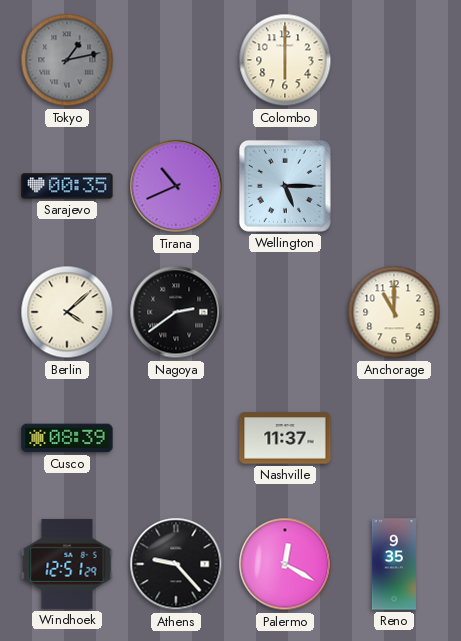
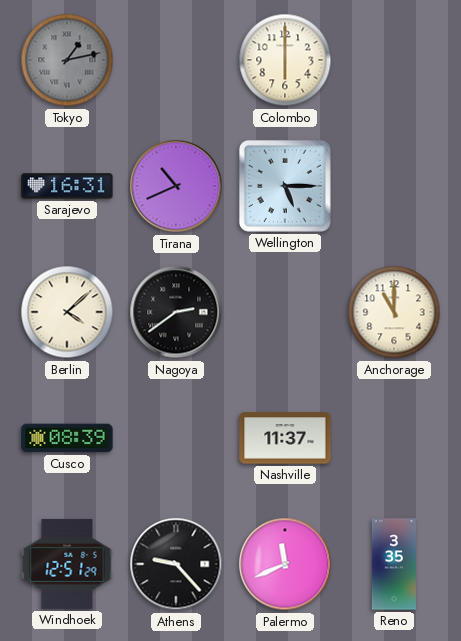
Sarajevo: 00:35 -> 16:31
Palermo: 12:20 -> 11:41
Reno: 9:35 -> 3:35
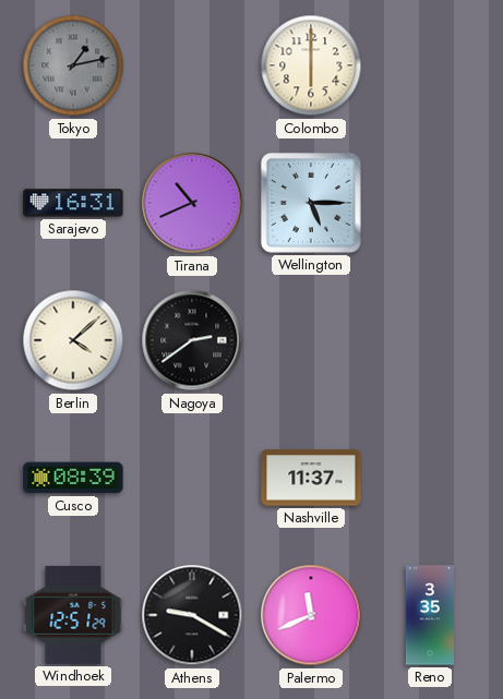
Anchorage: 11:00 -> none
Athens: 9:23 -> 9:20
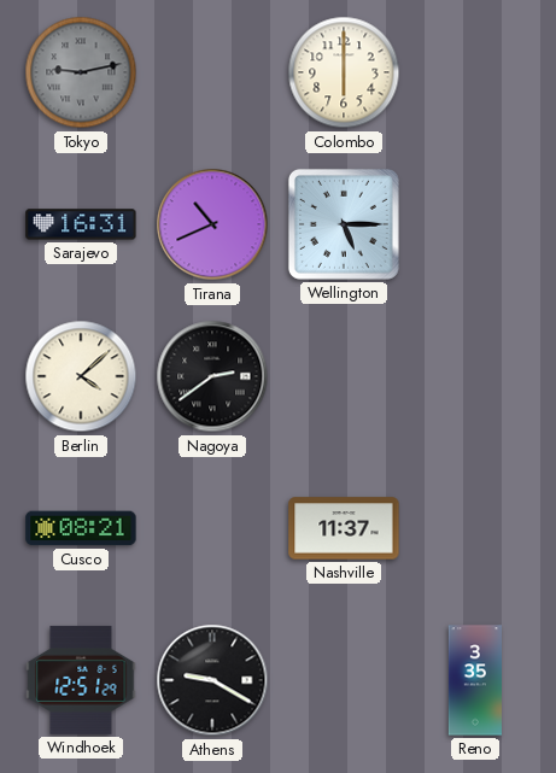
Tokyo: 1:13 -> 9:13
Cusco: 08:39 -> 08:21
Palermo: 11:41 -> none
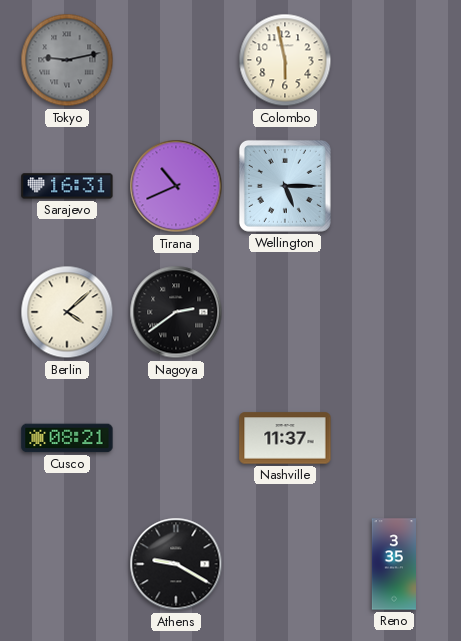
Colombo: 6:00 -> 5:58
Windhoek: 12:51 -> none
